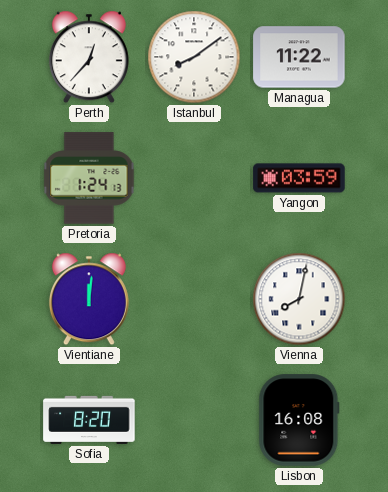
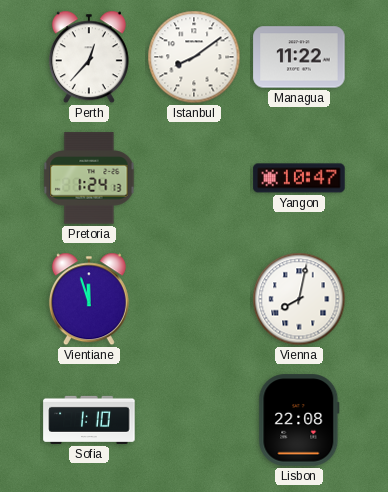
Yangon: 03:59 -> 10:47
Vientiane: 12:01 -> 11:57
Sofia: 8:20 -> 1:10
Lisbon: 16:08 -> 22:08
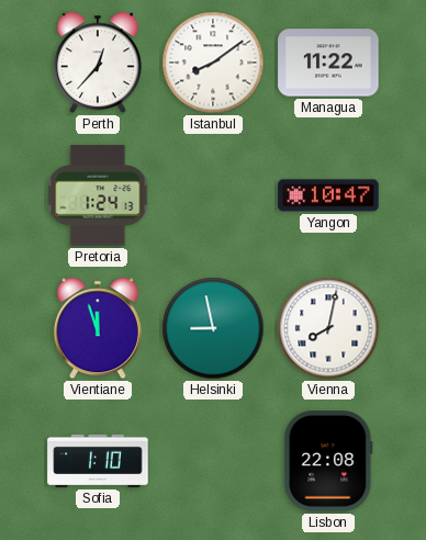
Helsinki: none -> 8:58
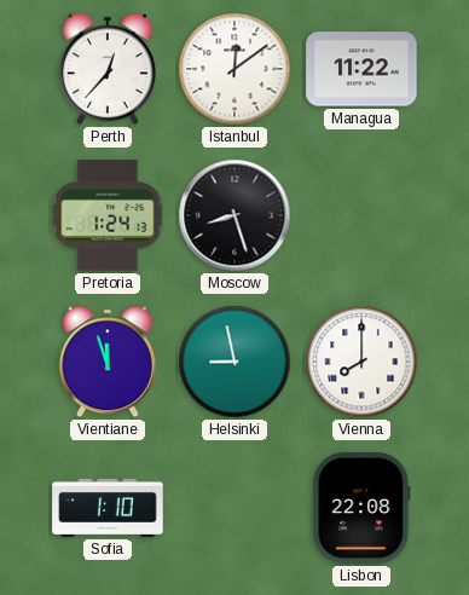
Istanbul: 8:09 -> 12:09
Moscow: none -> 8:27
Yangon: 10:47 -> none
Vienna: 8:02 -> 8:00
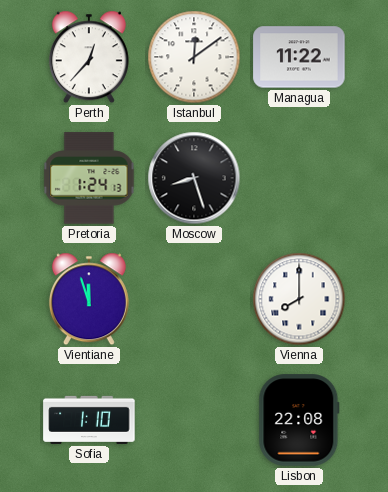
Helsinki: 8:58 -> none
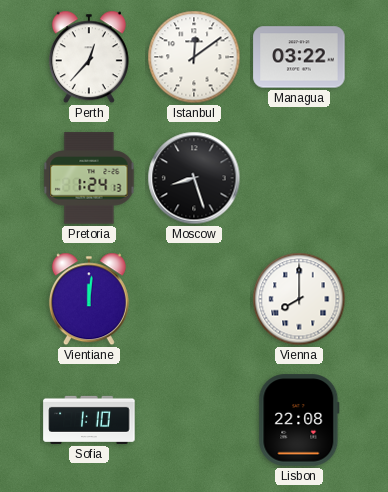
Managua: 11:22 -> 03:22
Vientiane: 11:57 -> 12:01
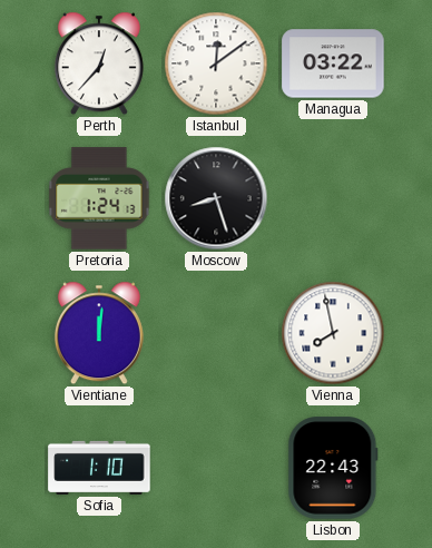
Vienna: 8:00 -> 7:58
Lisbon: 22:08 -> 22:43
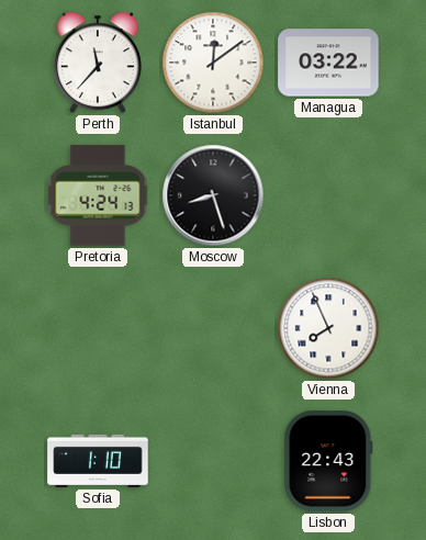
Perth: 12:37 -> 11:37
Pretoria: 1:24 -> 4:24
Vientiane: 12:01 -> none
Vienna: 7:58 -> 7:56
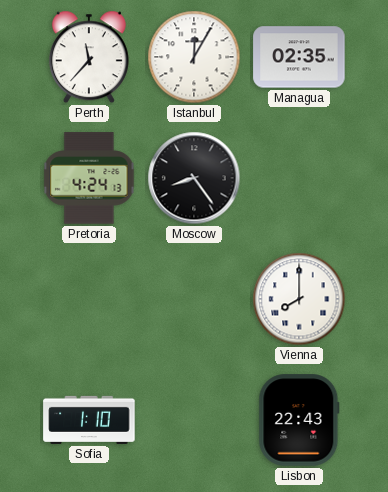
Istanbul: 12:09 -> 12:05
Managua: 03:22 -> 02:35
Moscow: 8:27 -> 8:24
Vienna: 7:56 -> 8:00
